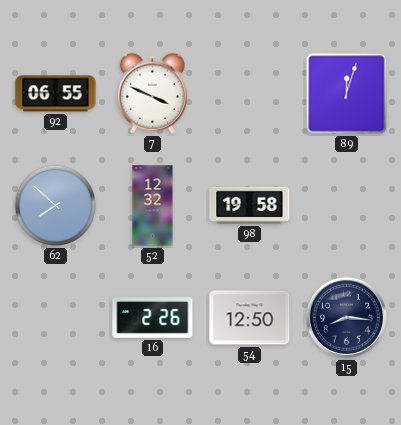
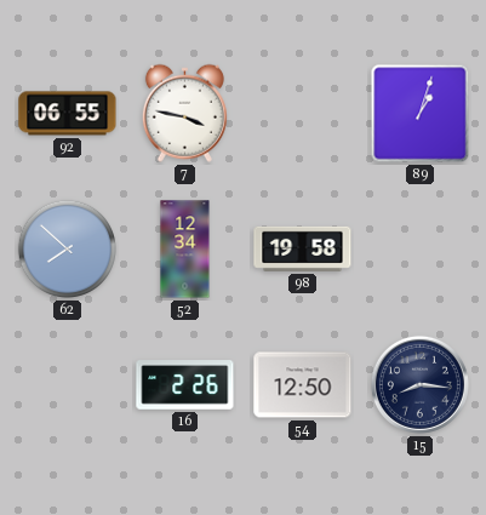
7: 3:49 -> 3:47
89: 12:03 -> 1:03
52: 12:32 -> 12:34
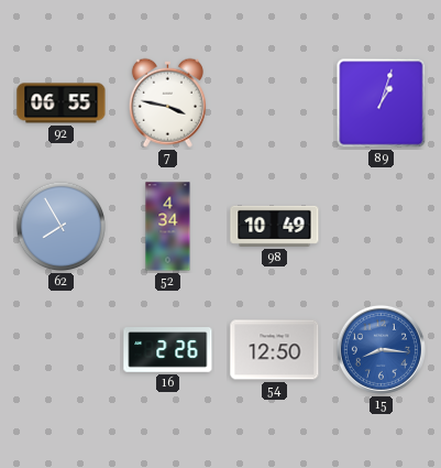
62: 7:52 -> 7:55
52: 12:34 -> 4:34
98: 19:58 -> 10:49
15 dial: navy -> blue
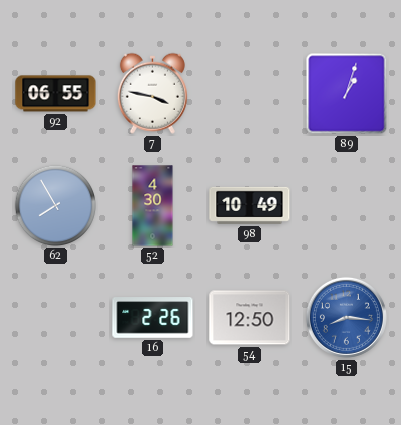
52: 4:34 -> 4:30
